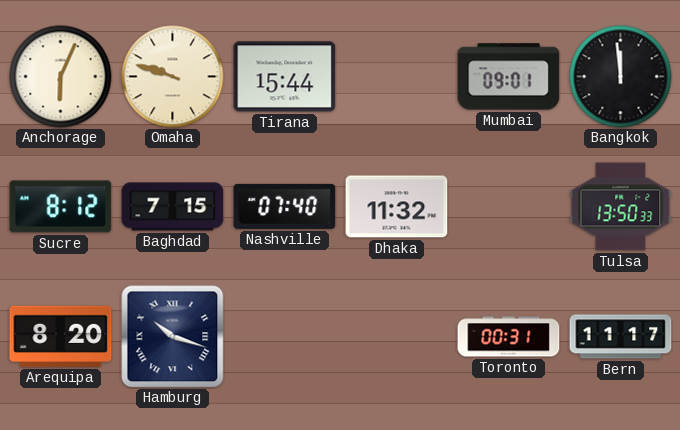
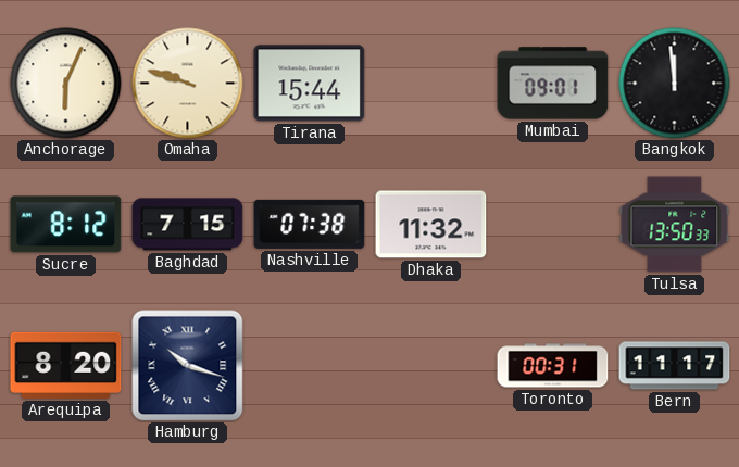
Nashville: 07:40 -> 07:38
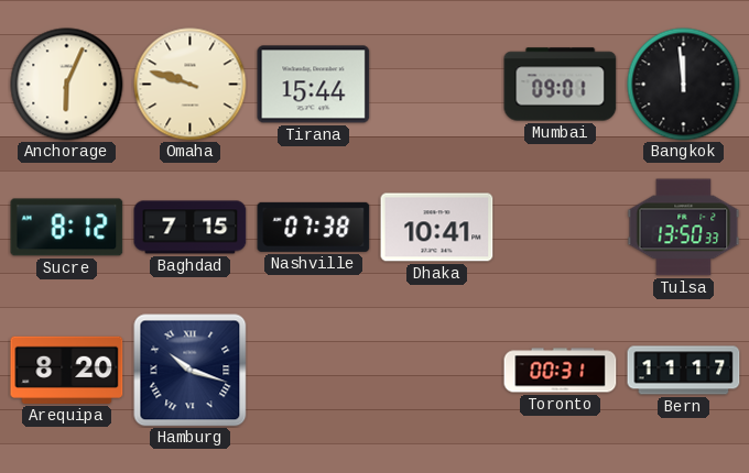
Dhaka: 11:32 -> 10:41
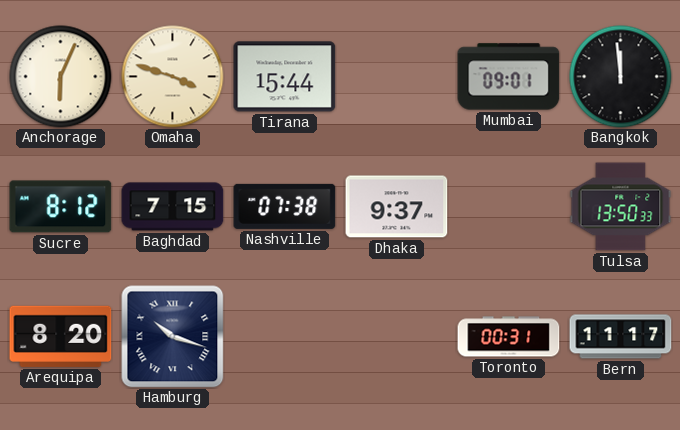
Omaha: 9:48 -> 3:48
Dhaka: 10:41 -> 9:37
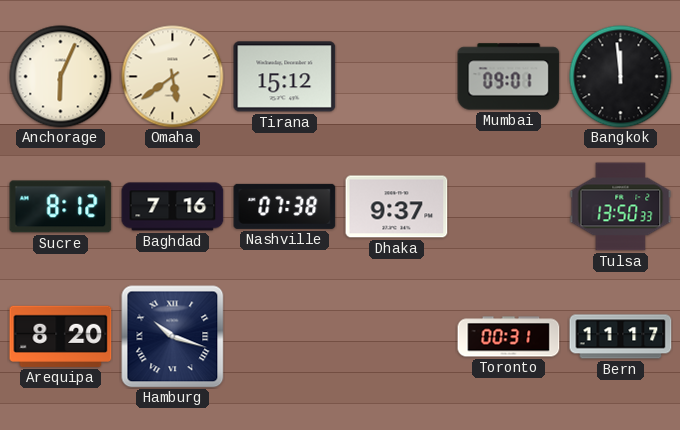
Omaha: 3:48 -> 5:39
Tirana: 15:44 -> 15:12
Baghdad: 7:15 -> 7:16
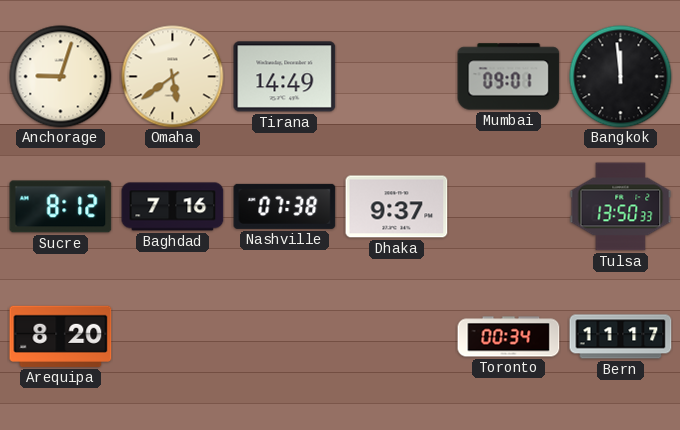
Anchorage: 6:04 -> 9:03
Tirana: 15:12 -> 14:49
Hamburg: 10:18 -> none
Toronto: 00:31 -> 00:34
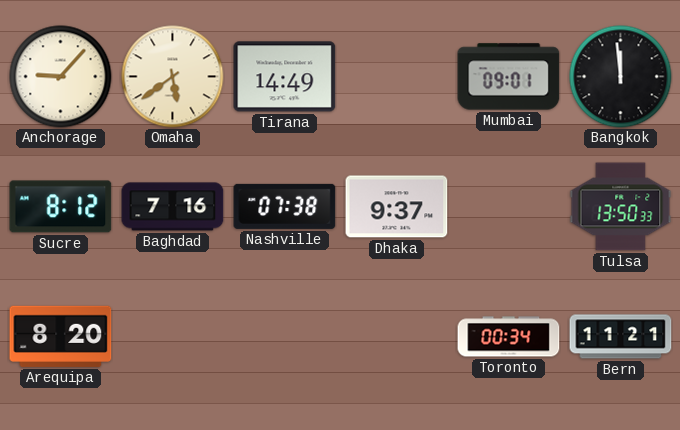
Anchorage: 9:03 -> 9:07
Bern: 11:17 -> 11:21
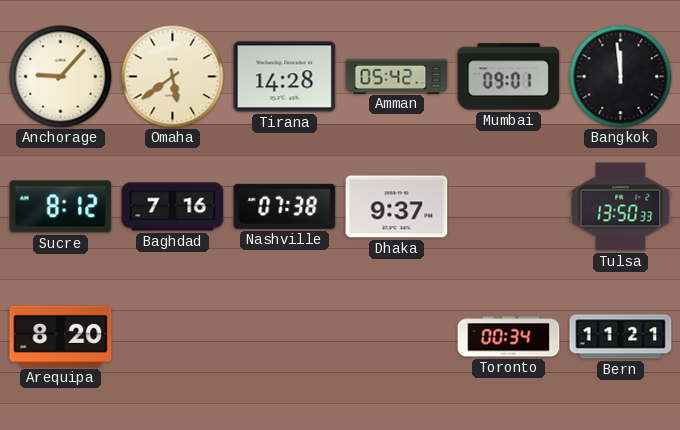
Tirana: 14:49 -> 14:28
Amman: none -> 05:42
